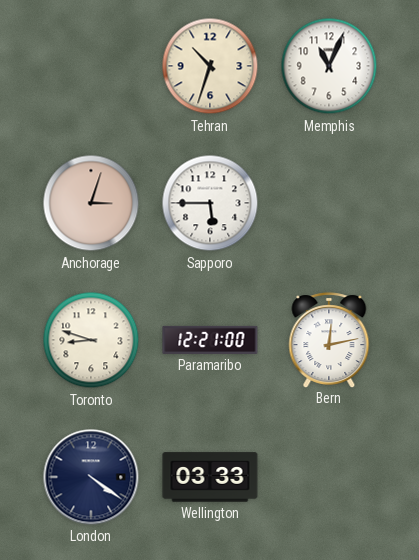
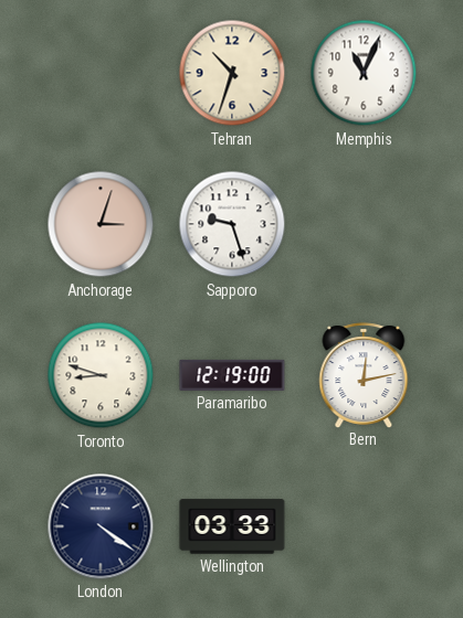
Sapporo: 5:45 -> 9:27
Paramaribo: 12:21 -> 12:19
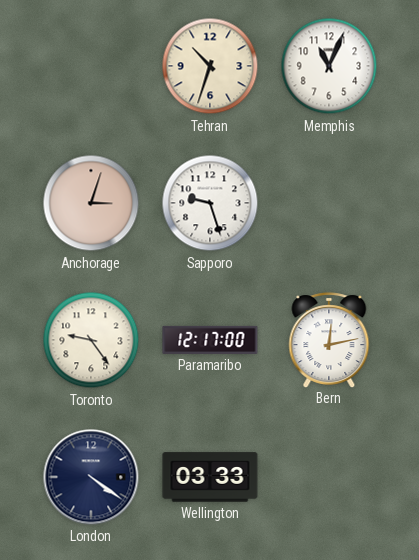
Toronto: 8:48 -> 9:24
Paramaribo: 12:19 -> 12:17
